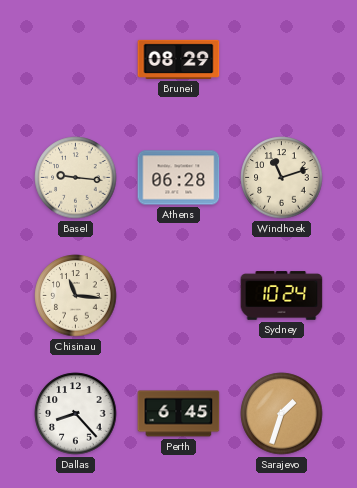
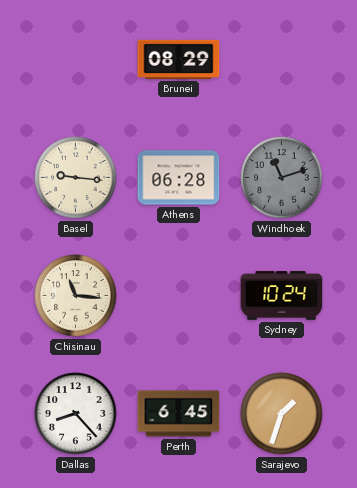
Windhoek dial: cream -> grey
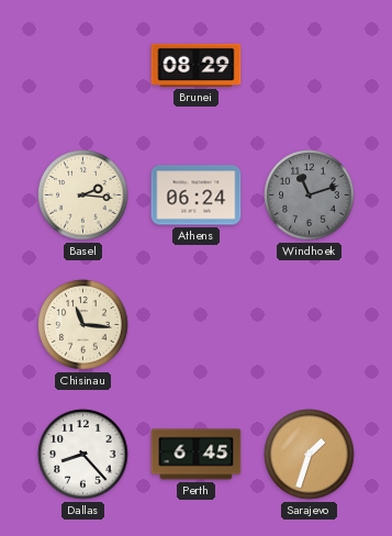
Basel: 9:16 -> 2:16
Athens: 06:28 -> 06:24
Sydney: 10:24 -> none
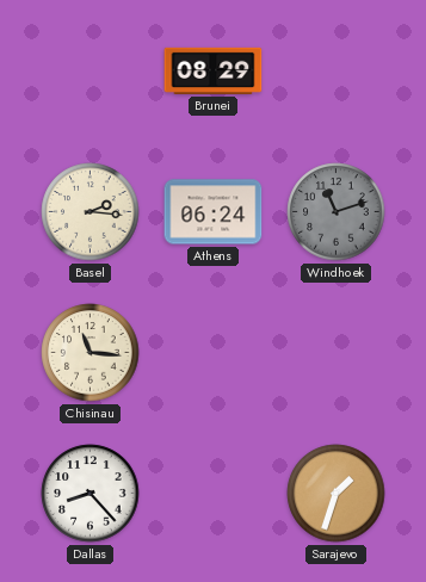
Perth: 6:45 -> none
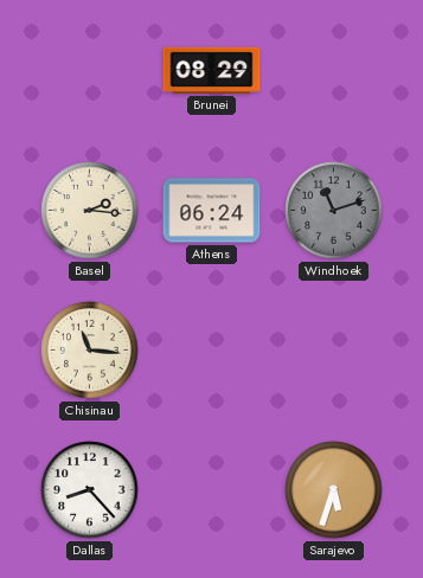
Sarajevo: 1:33 -> 5:33
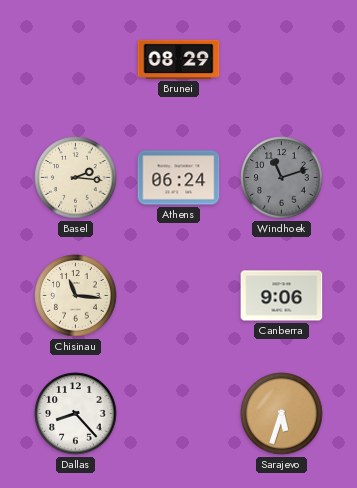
Canberra: none -> 9:06
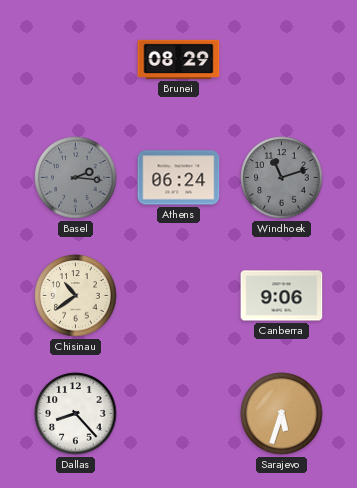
Basel dial: cream -> grey
Chisinau: 11:16 -> 10:39
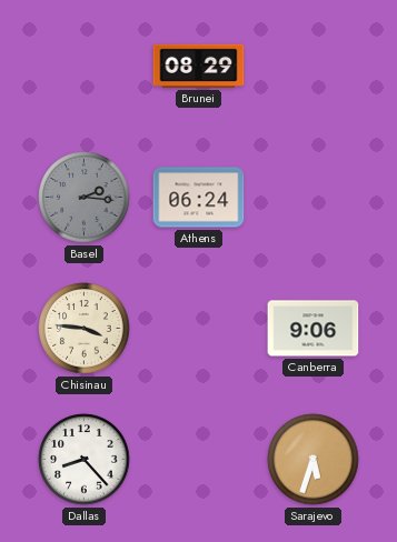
Windhoek: 11:12 -> none
Chisinau: 10:39 -> 3:46
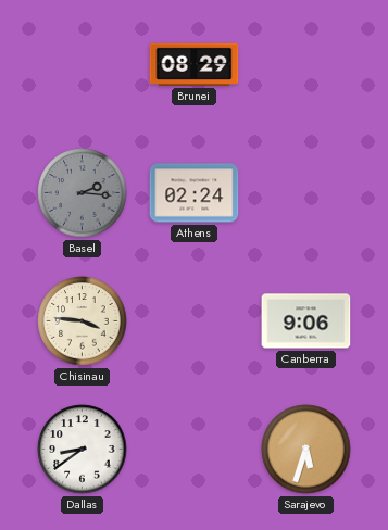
Athens: 06:24 -> 02:24
Dallas: 8:23 -> 8:39
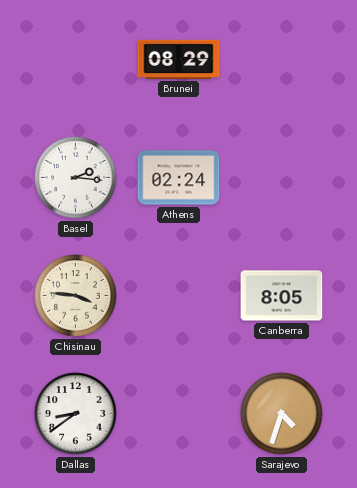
Basel dial: grey -> white
Canberra: 9:06 -> 8:05
Sarajevo: 5:33 -> 4:33
